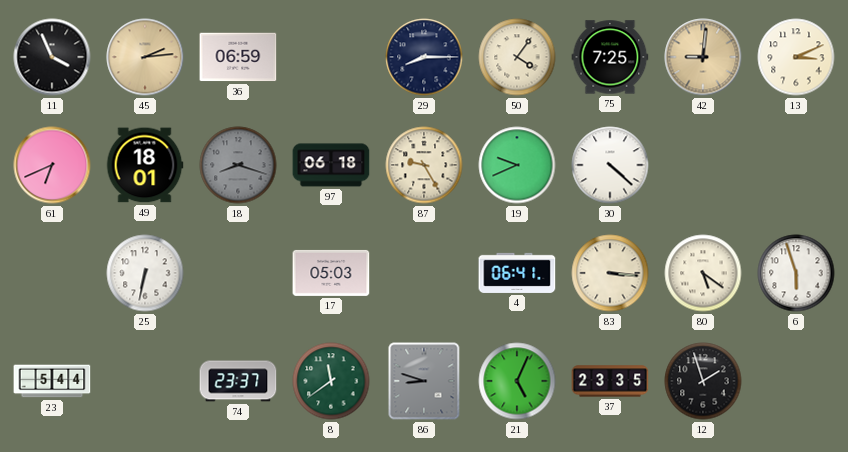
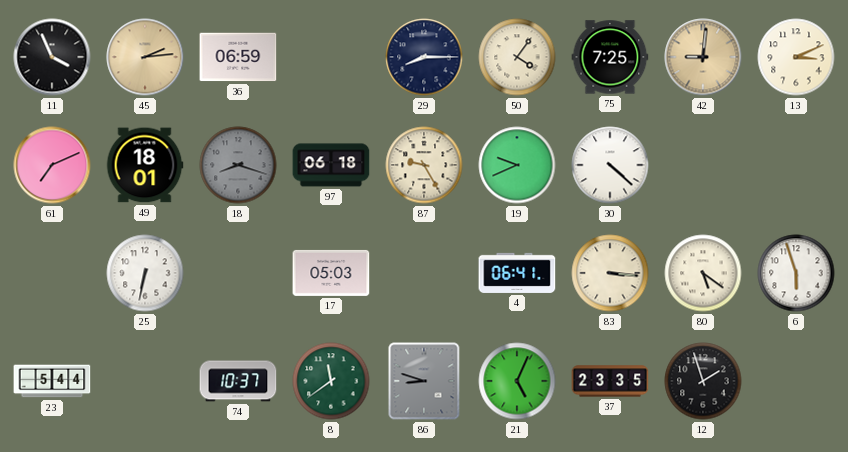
61: 6:41 -> 7:11
74: 23:37 -> 10:37
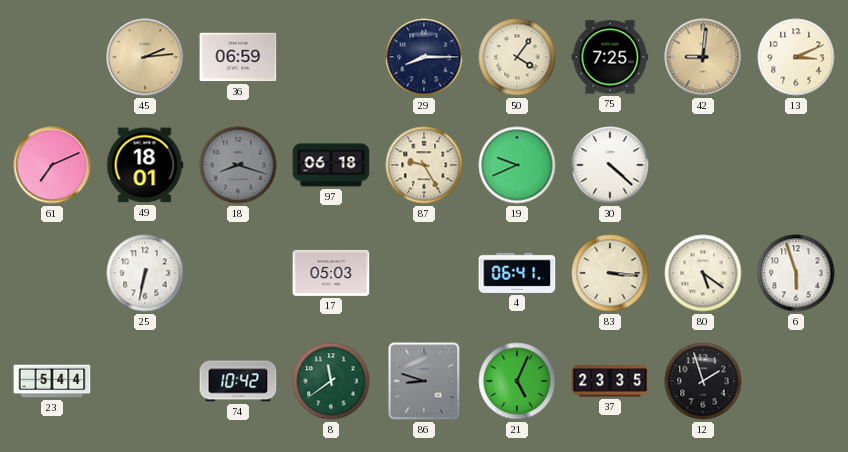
11: 3:56 -> none
74: 10:37 -> 10:42
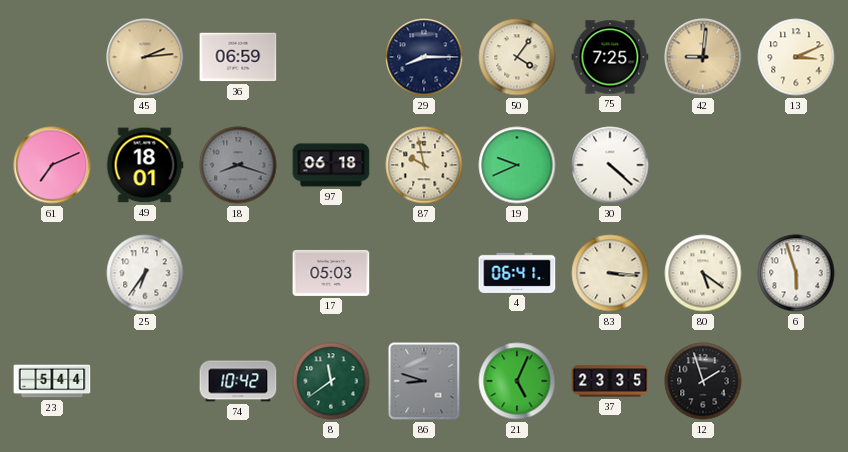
87: 9:25 -> 9:58
25: 6:32 -> 6:36
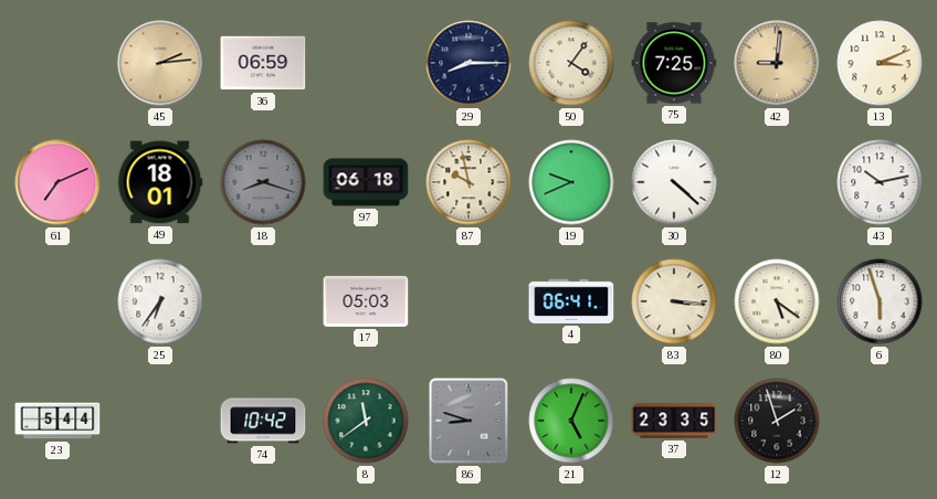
43: none -> 10:13
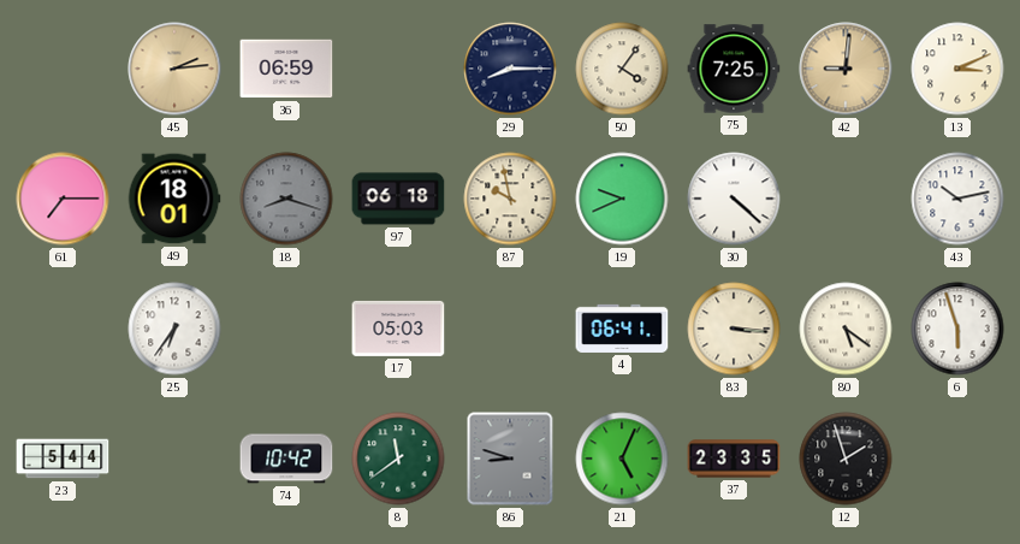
61: 7:11 -> 7:15
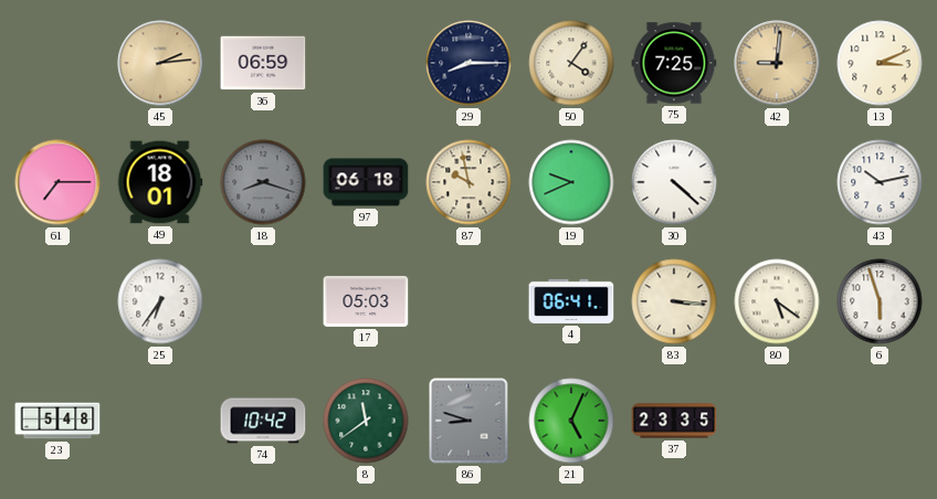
23: 5:44 -> 5:48
12: 1:57 -> none
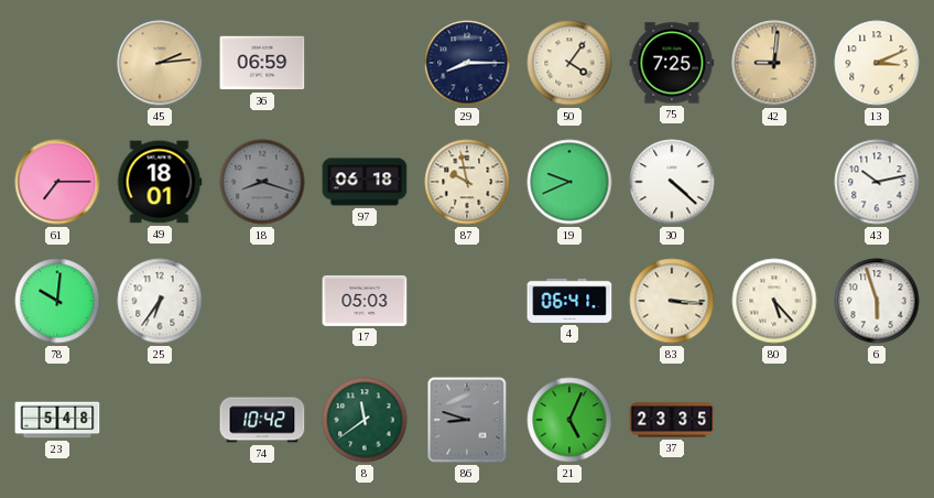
78: none -> 10:01
80: 5:21 -> 5:23
